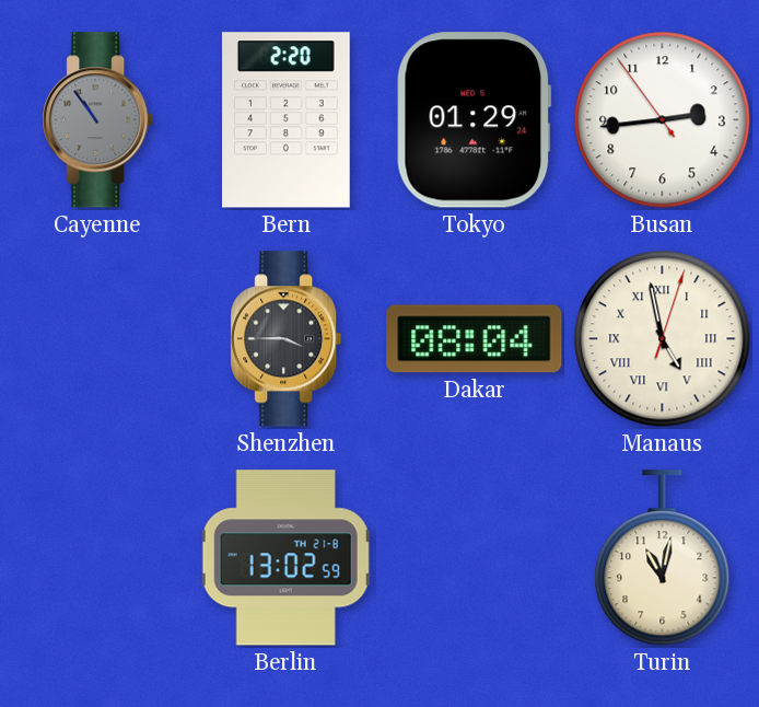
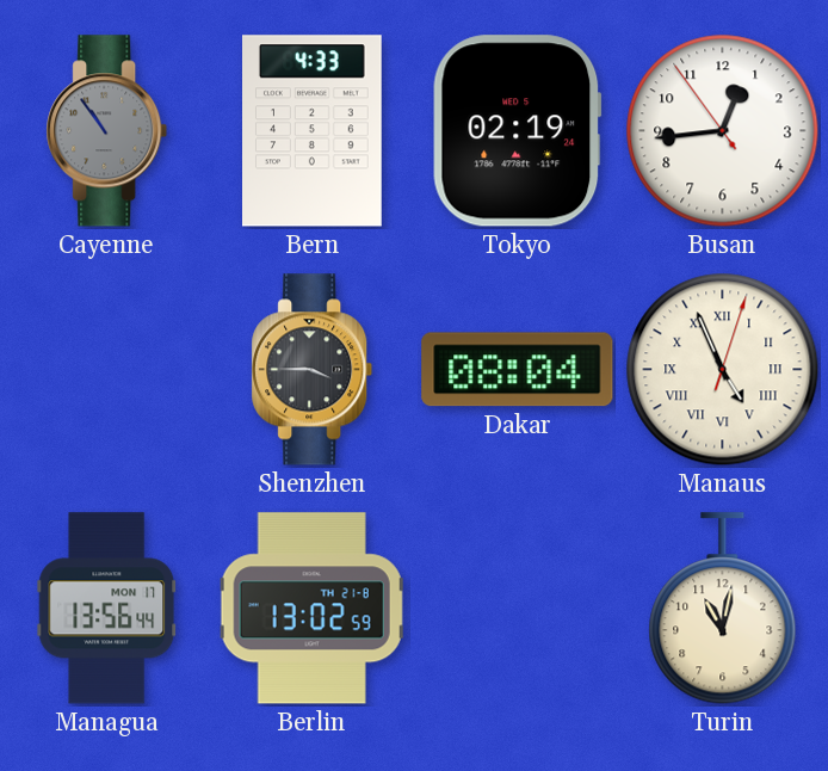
Bern: 2:20 -> 4:33
Tokyo: 01:29 -> 02:19
Busan: 2:43 -> 12:43
Manaus: 4:58 -> 4:56
Managua: none -> 13:56
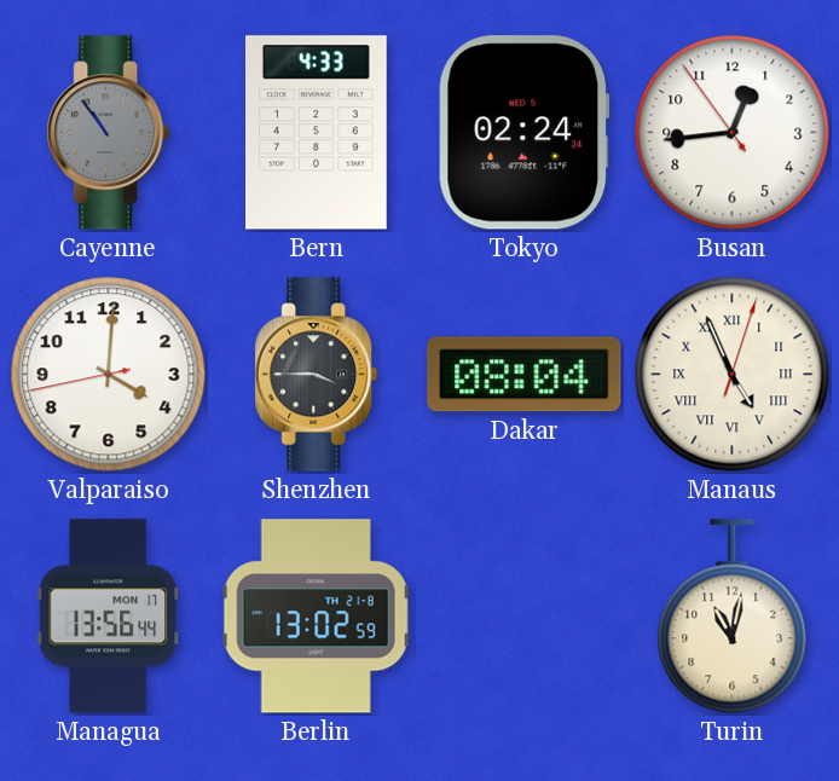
Tokyo: 02:19 -> 02:24
Valparaiso: none -> 4:00
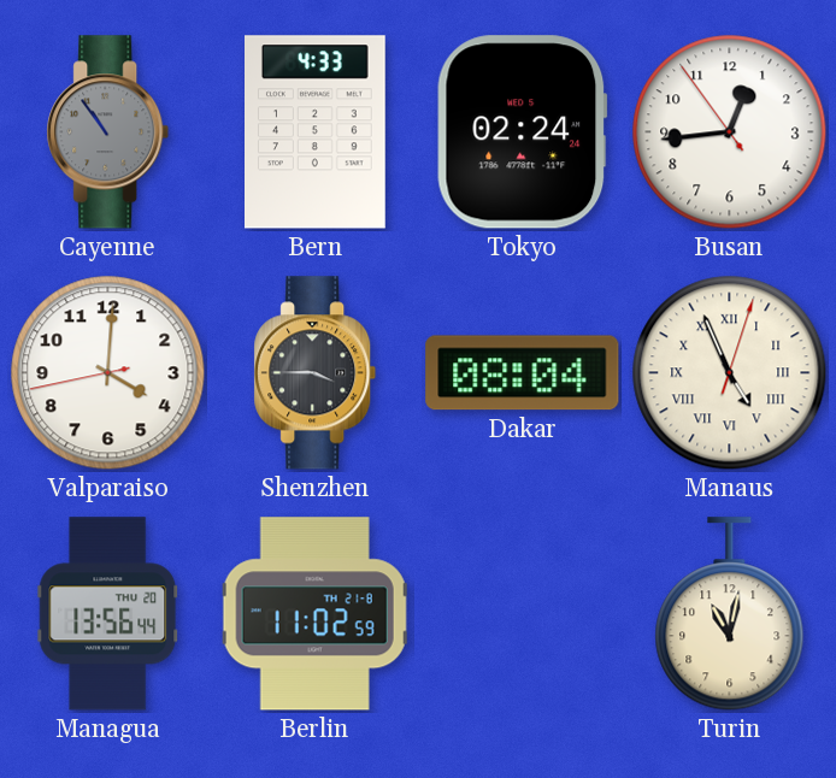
Managua date: MON 17 -> THU 20
Berlin: 13:02 -> 11:02
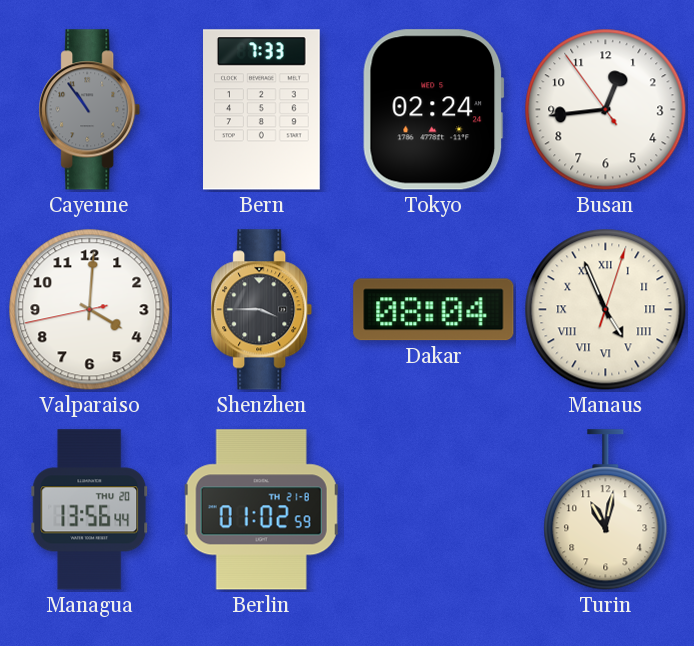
Bern: 4:33 -> 7:33
Berlin: 11:02 -> 01:02
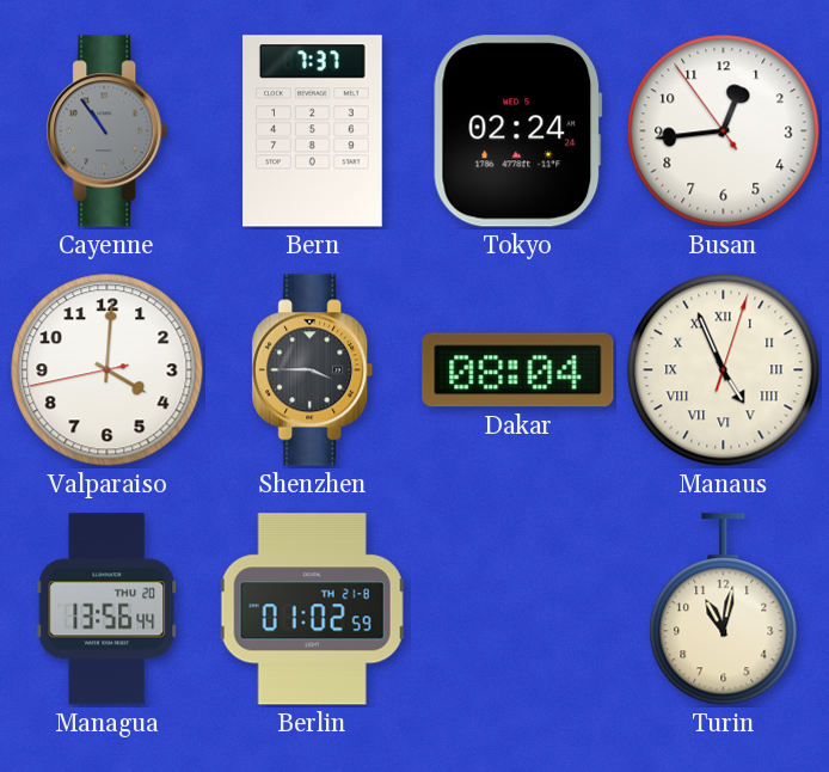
Bern: 7:33 -> 7:37
